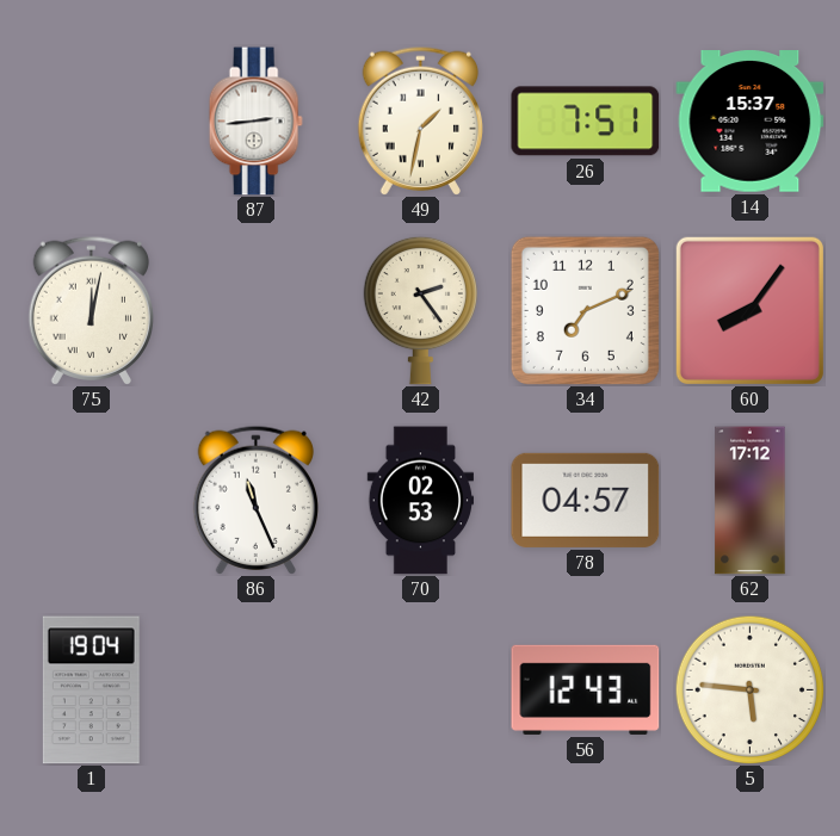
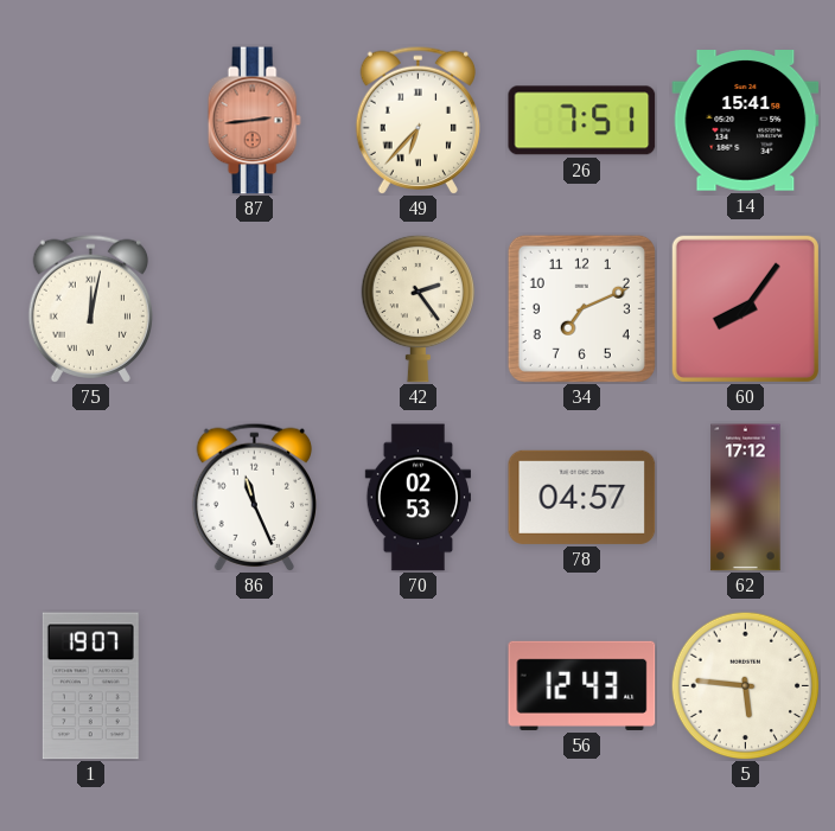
87 dial: white -> salmon
49: 1:32 -> 6:37
14: 15:37 -> 15:41
1: 19:04 -> 19:07
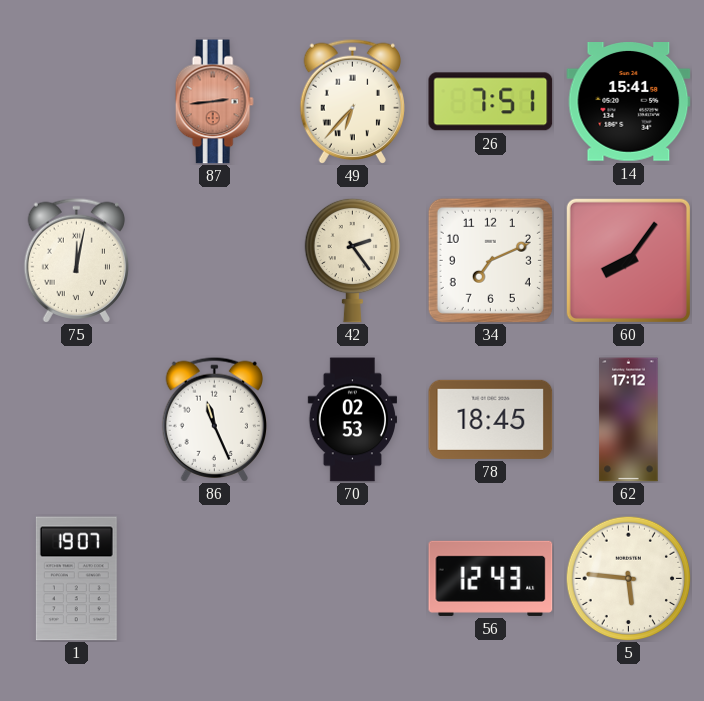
78: 04:57 -> 18:45
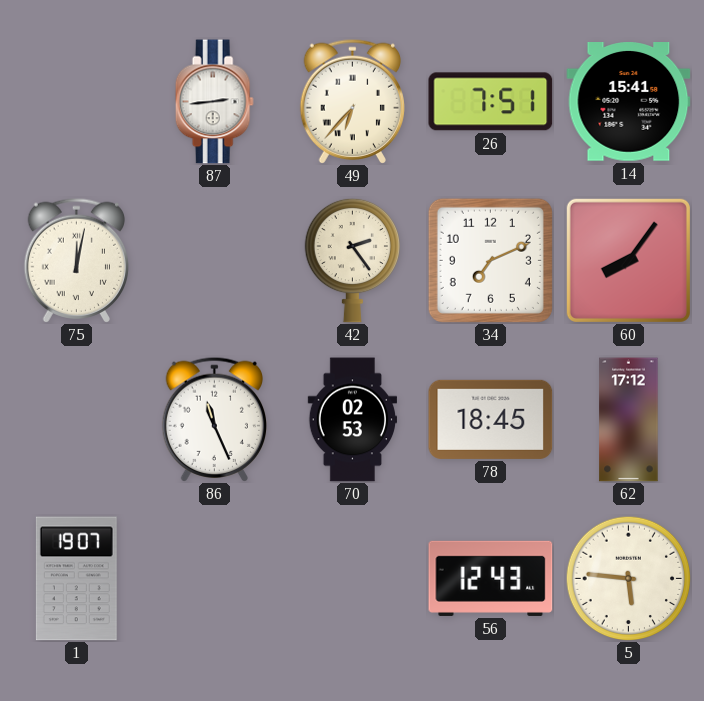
87 dial: salmon -> white
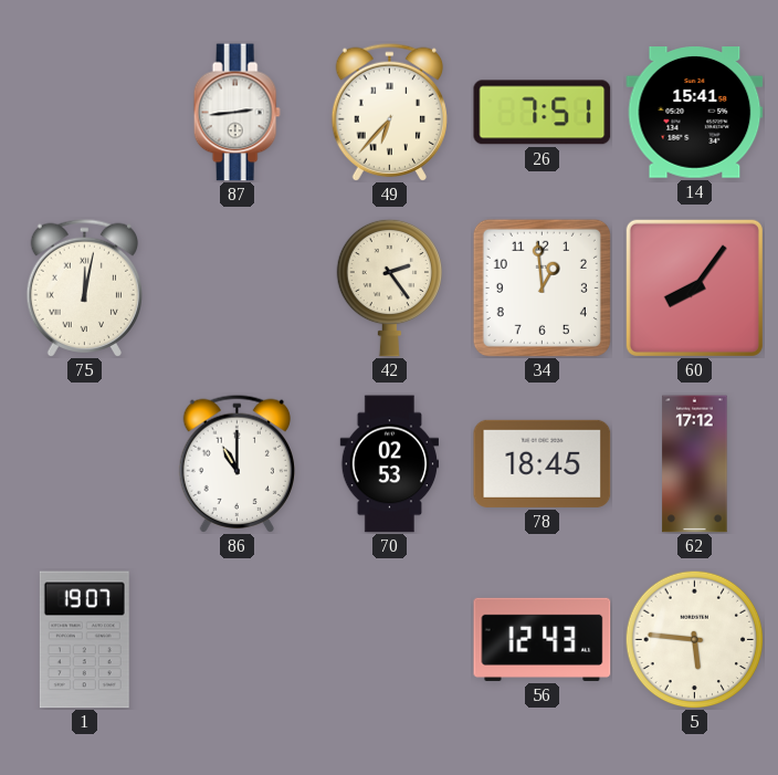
34: 7:11 -> 12:59
86: 11:26 -> 11:00
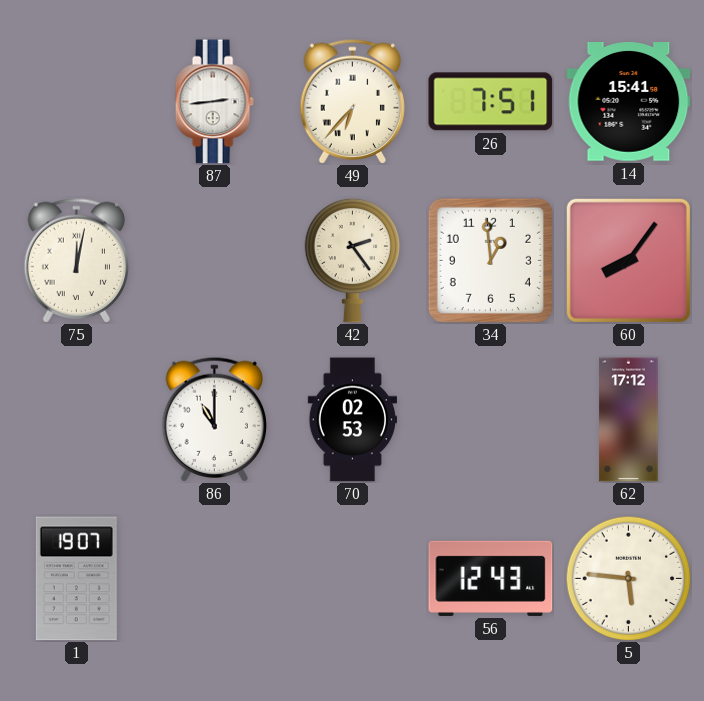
78: 18:45 -> none
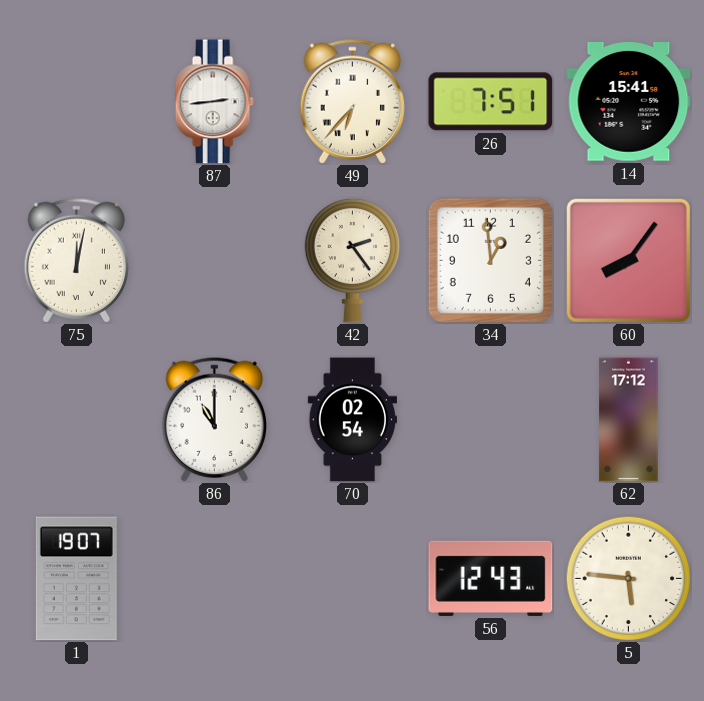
70: 02:53 -> 02:54
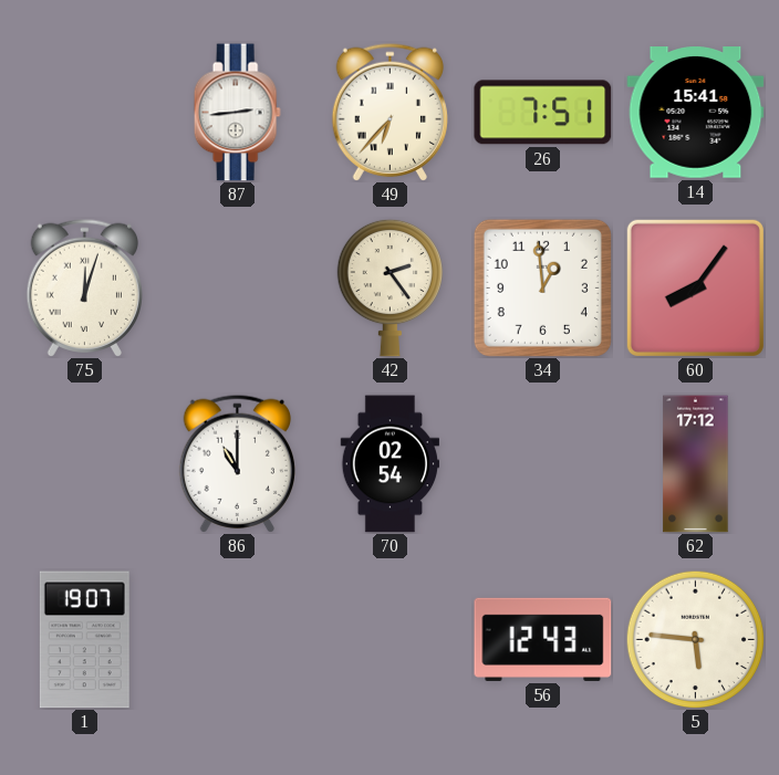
75: 12:02 -> 12:03
